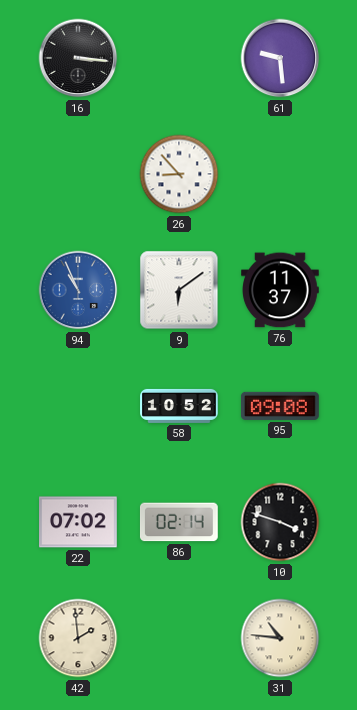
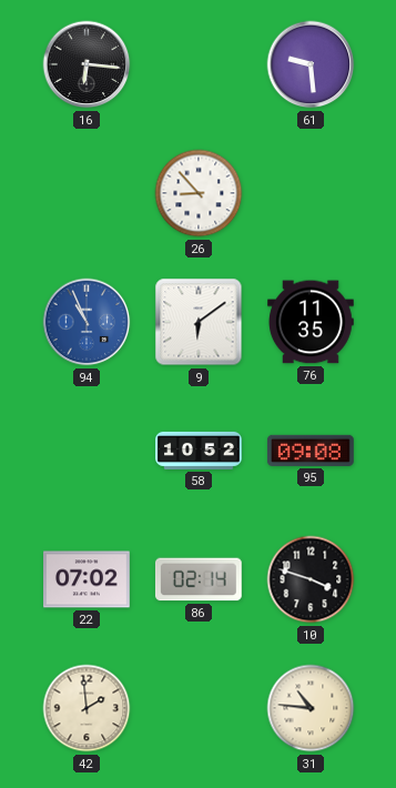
16: 3:16 -> 6:16
76: 11:37 -> 11:35
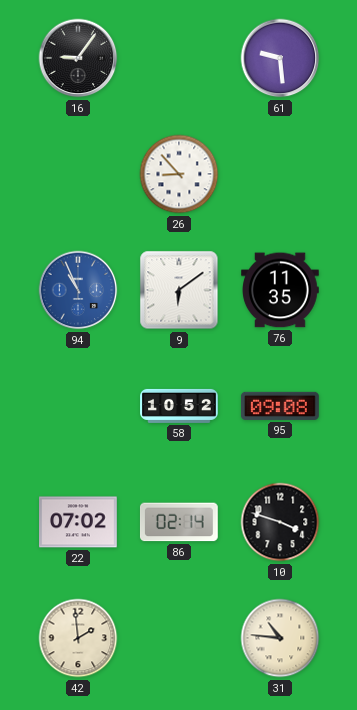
16: 6:16 -> 9:06
